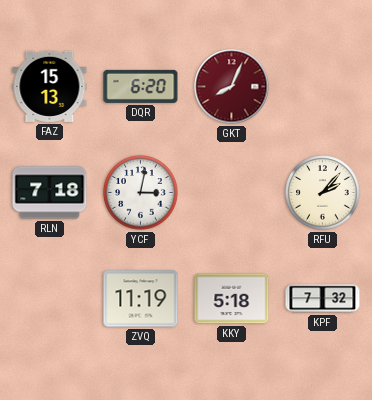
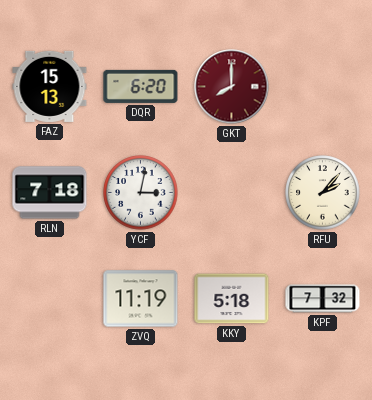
GKT: 8:04 -> 8:00
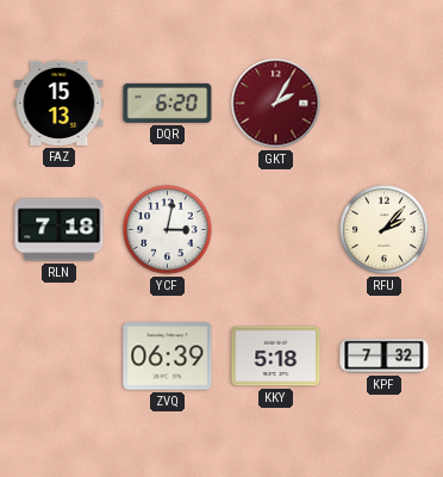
GKT: 8:00 -> 2:05
ZVQ: 11:19 -> 06:39
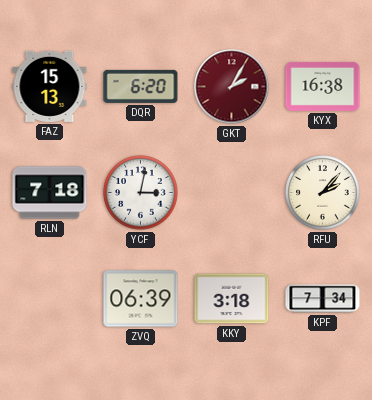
KYX: none -> 16:38
KKY: 5:18 -> 3:18
KPF: 7:32 -> 7:34
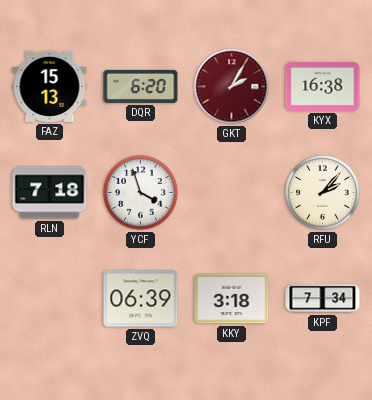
YCF: 3:02 -> 3:57
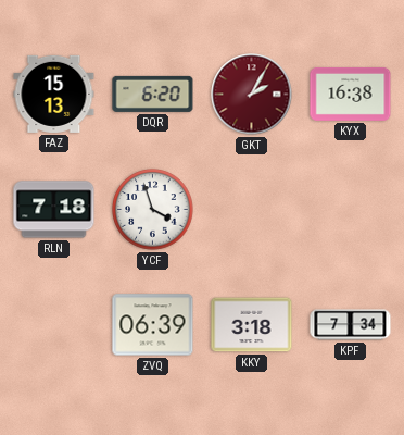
RFU: 2:07 -> none
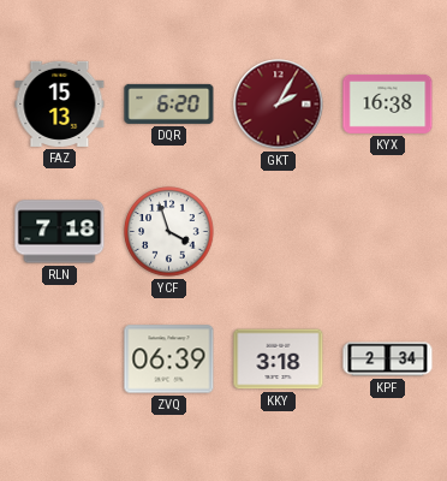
KPF: 7:34 -> 2:34
